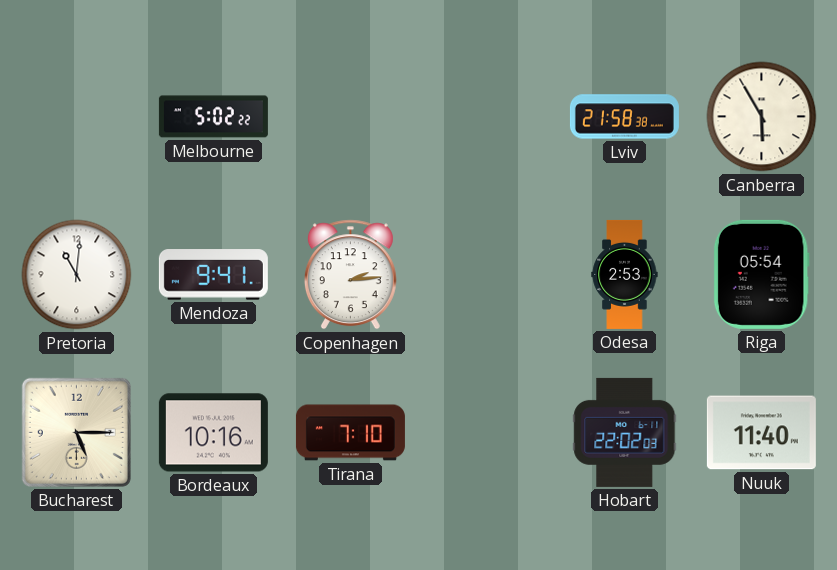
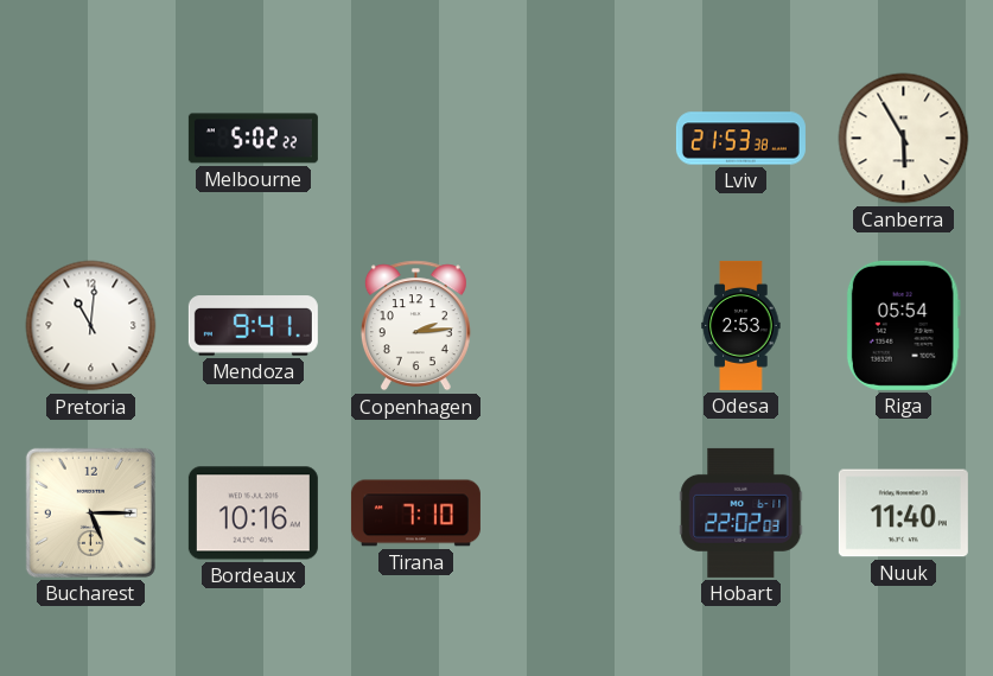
Lviv: 21:58 -> 21:53
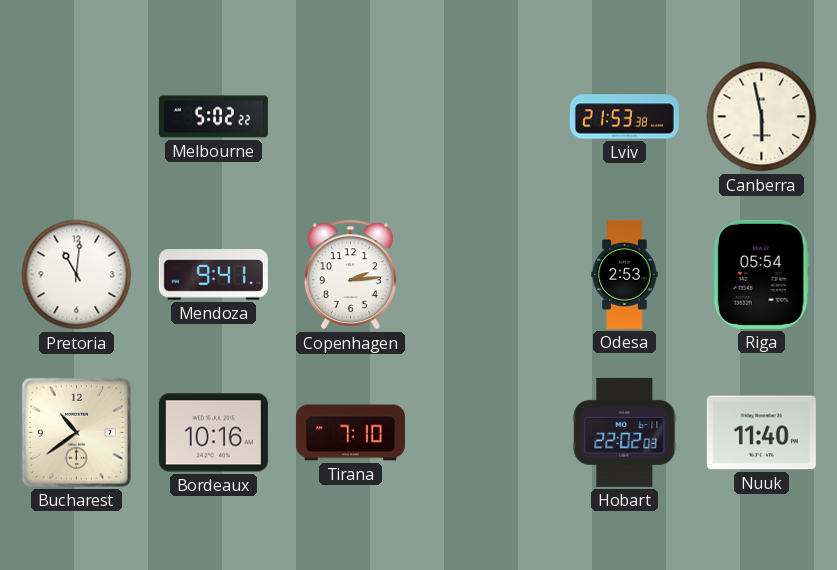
Canberra: 5:55 -> 5:58
Bucharest: 5:15 -> 10:39
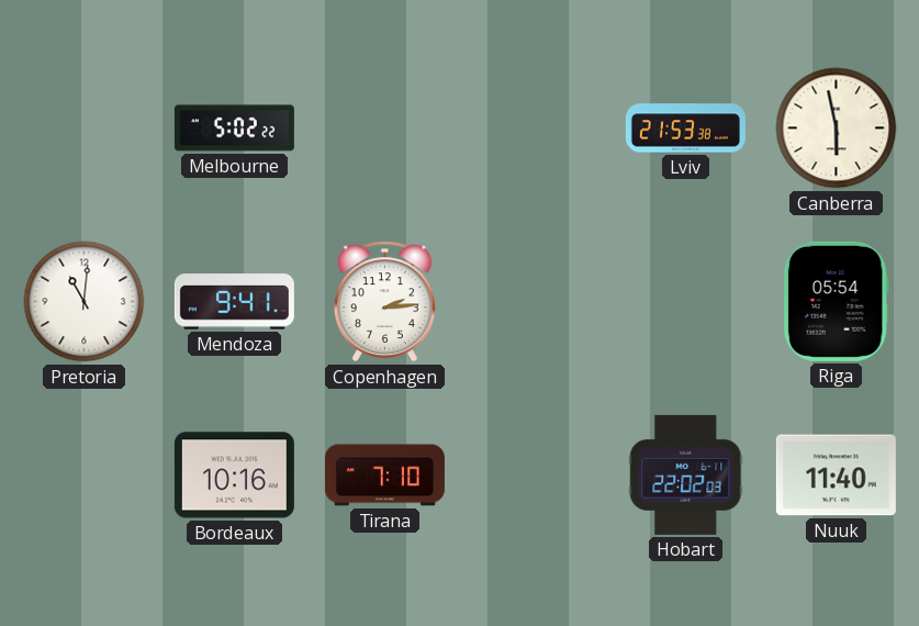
Odesa: 2:53 -> none
Bucharest: 10:39 -> none
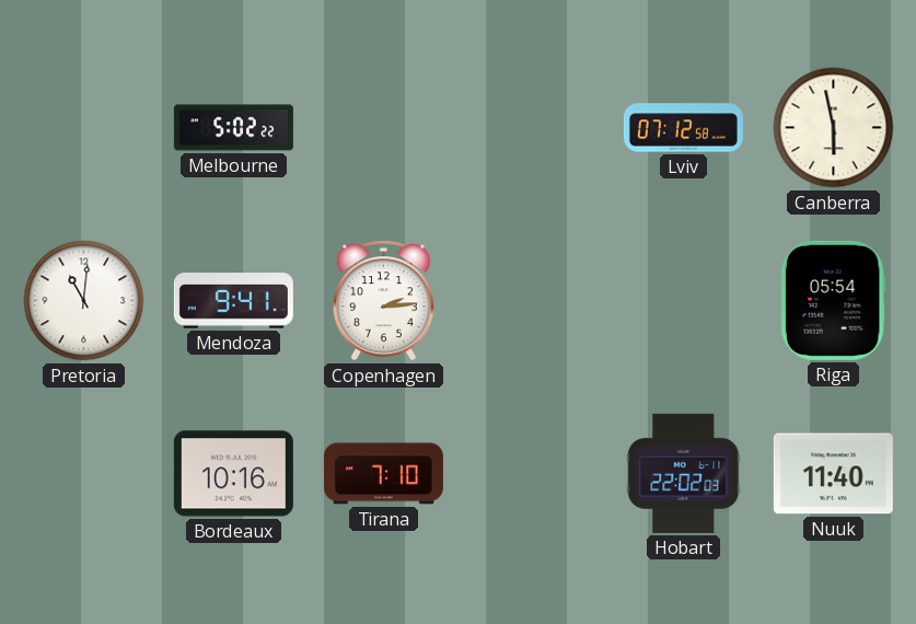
Lviv: 21:53 -> 07:12
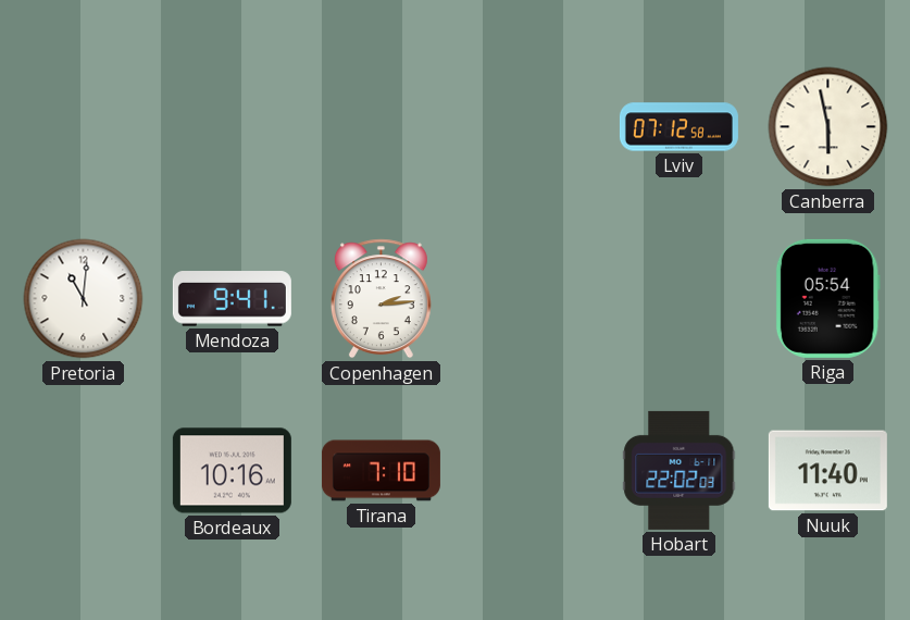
Melbourne: 5:02 -> none
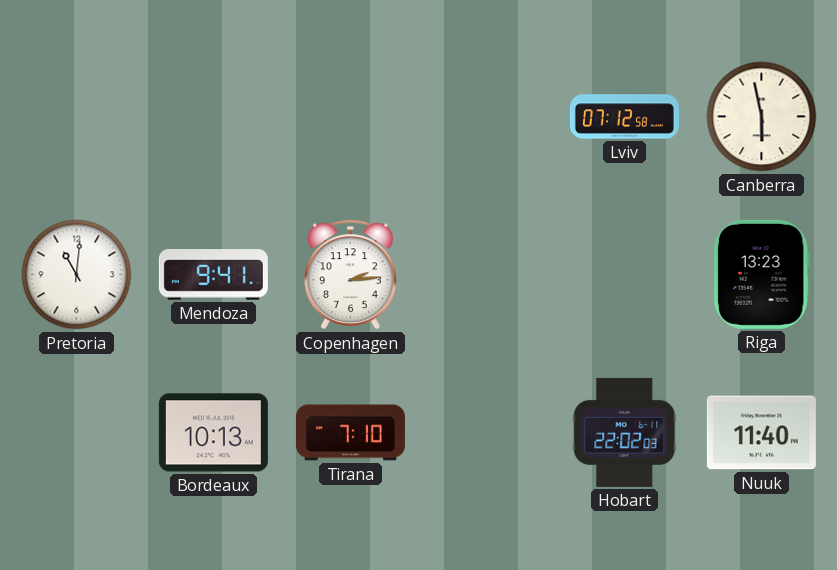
Riga: 05:54 -> 13:23
Bordeaux: 10:16 -> 10:13
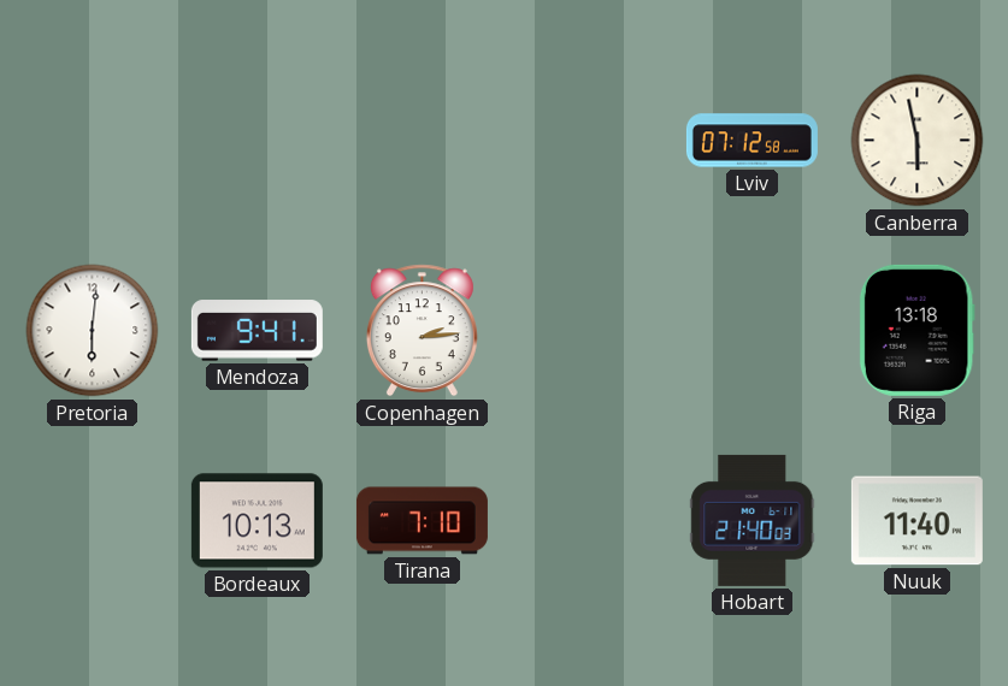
Pretoria: 11:01 -> 6:01
Riga: 13:23 -> 13:18
Hobart: 22:02 -> 21:40
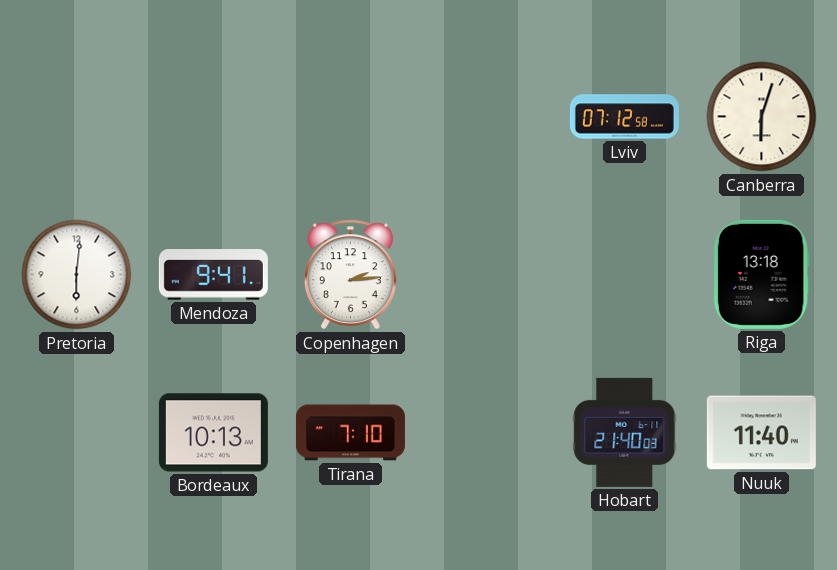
Canberra: 5:58 -> 6:03
